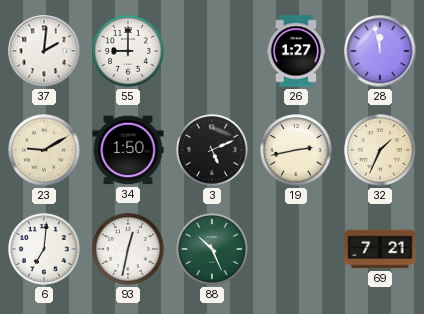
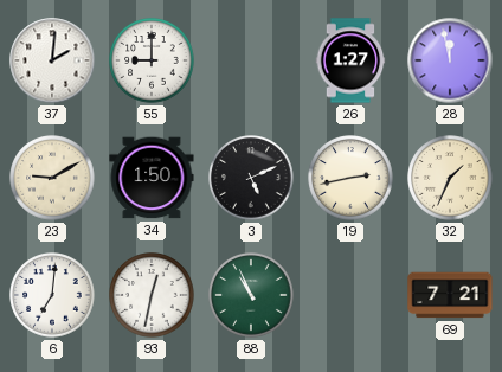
88: 10:26 -> 10:56
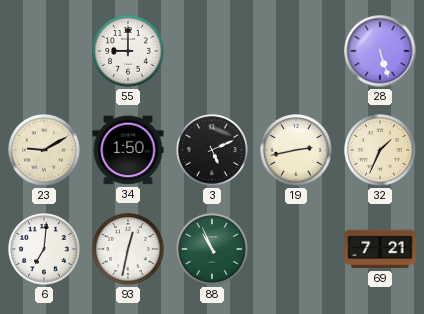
37: 2:01 -> none
26: 1:27 -> none
28: 11:58 -> 5:27
